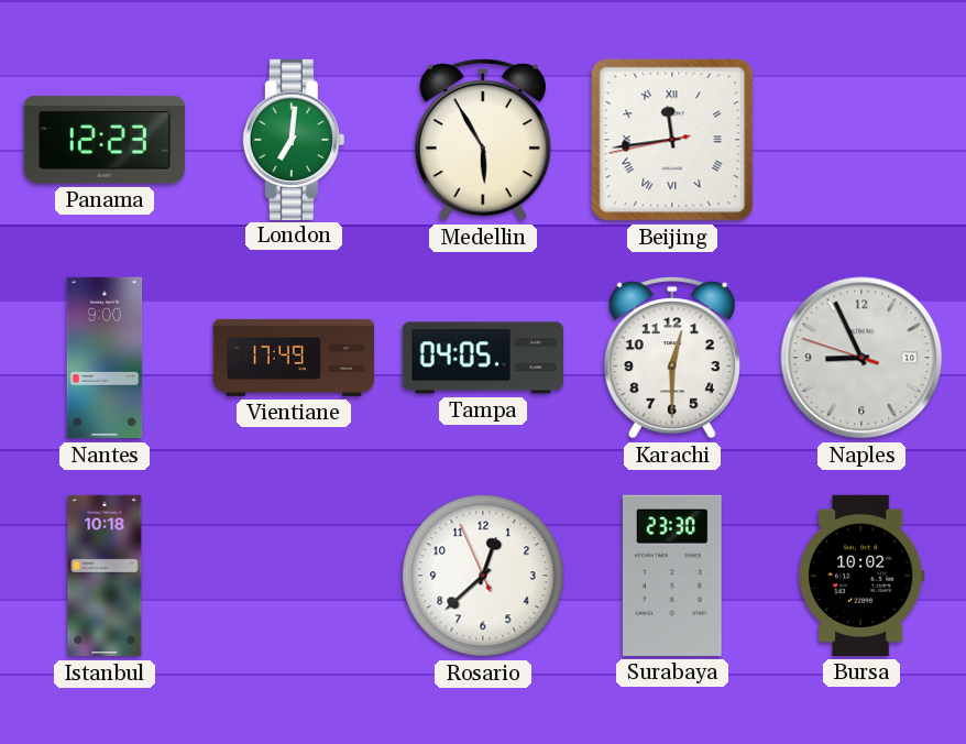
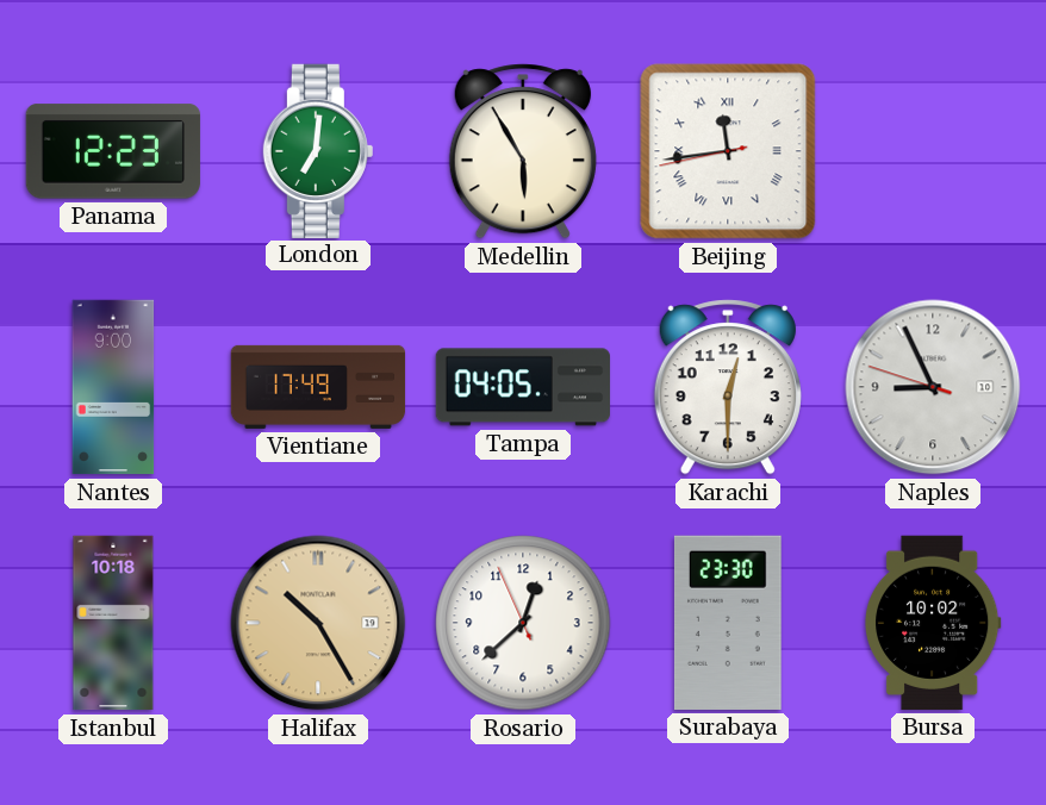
Halifax: none -> 10:25
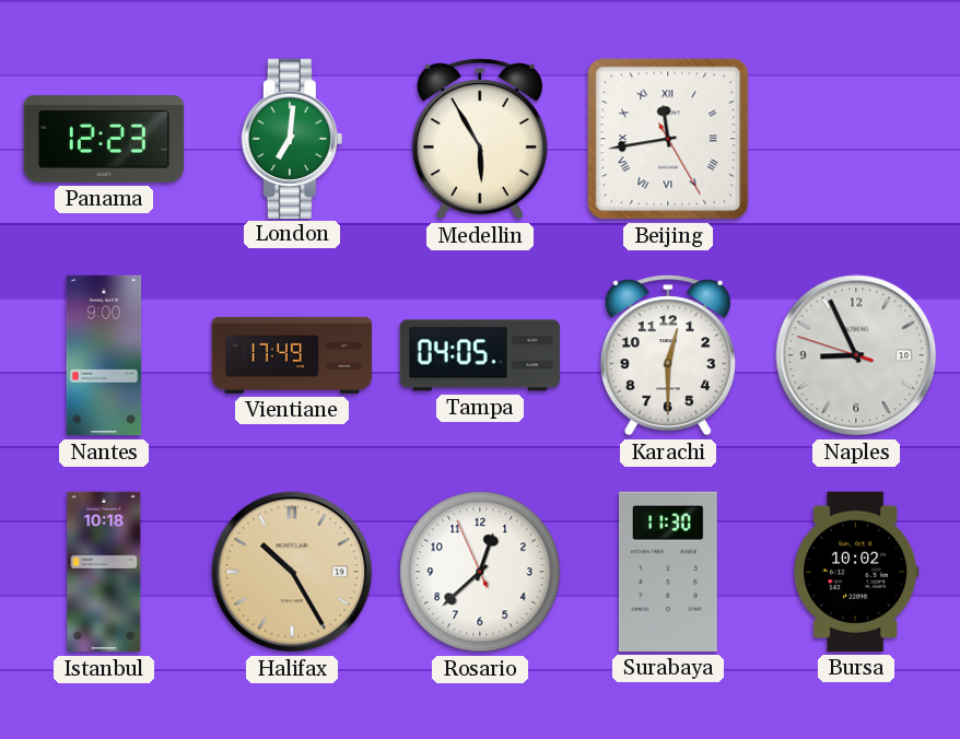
Beijing: 11:43:43 -> 11:43:25
Surabaya: 23:30 -> 11:30
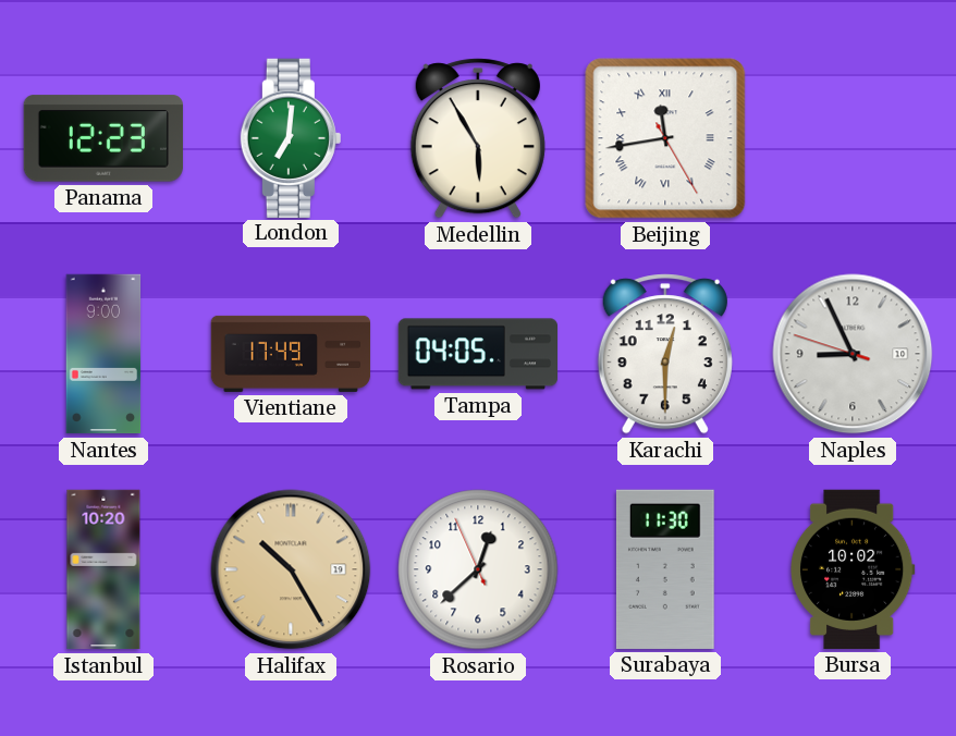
Istanbul: 10:18 -> 10:20
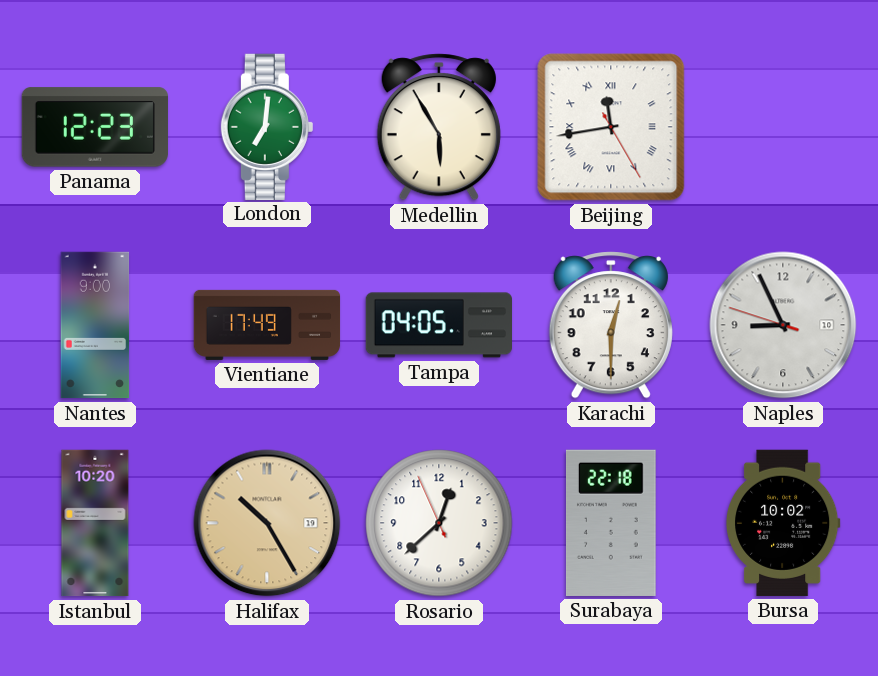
Surabaya: 11:30 -> 22:18
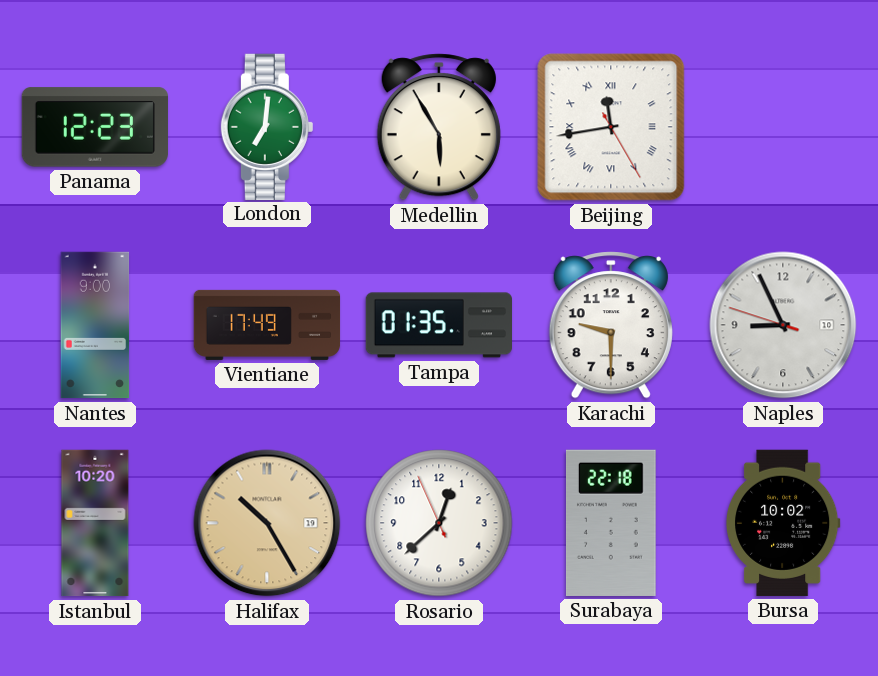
Tampa: 04:05 -> 01:35
Karachi: 12:30 -> 9:30
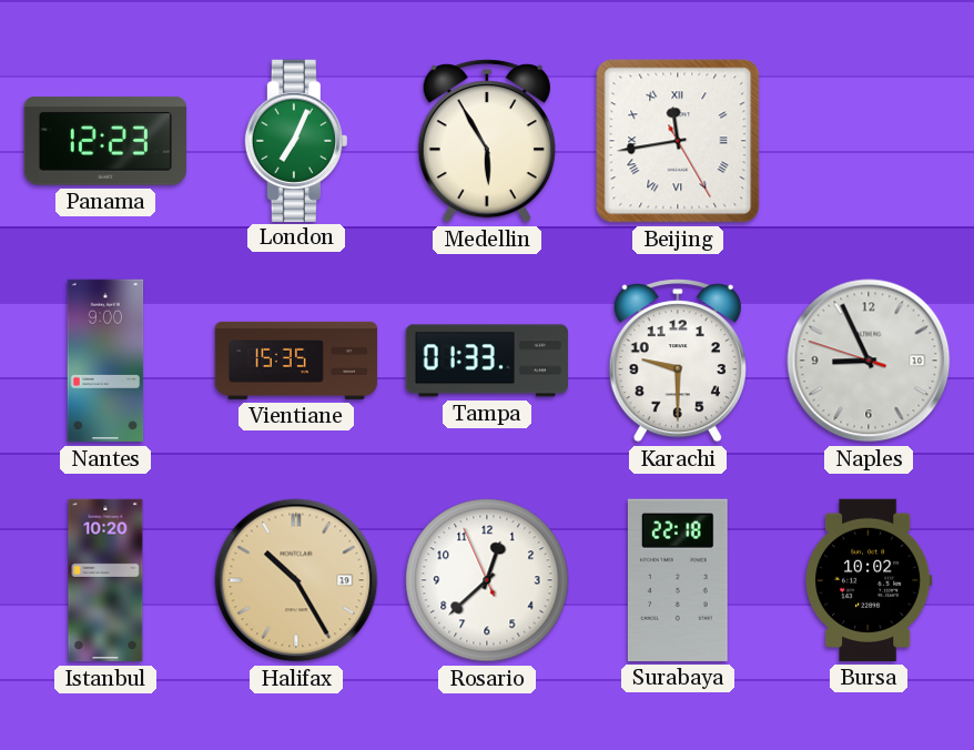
London: 7:01 -> 7:04
Vientiane: 17:49 -> 15:35
Tampa: 01:35 -> 01:33
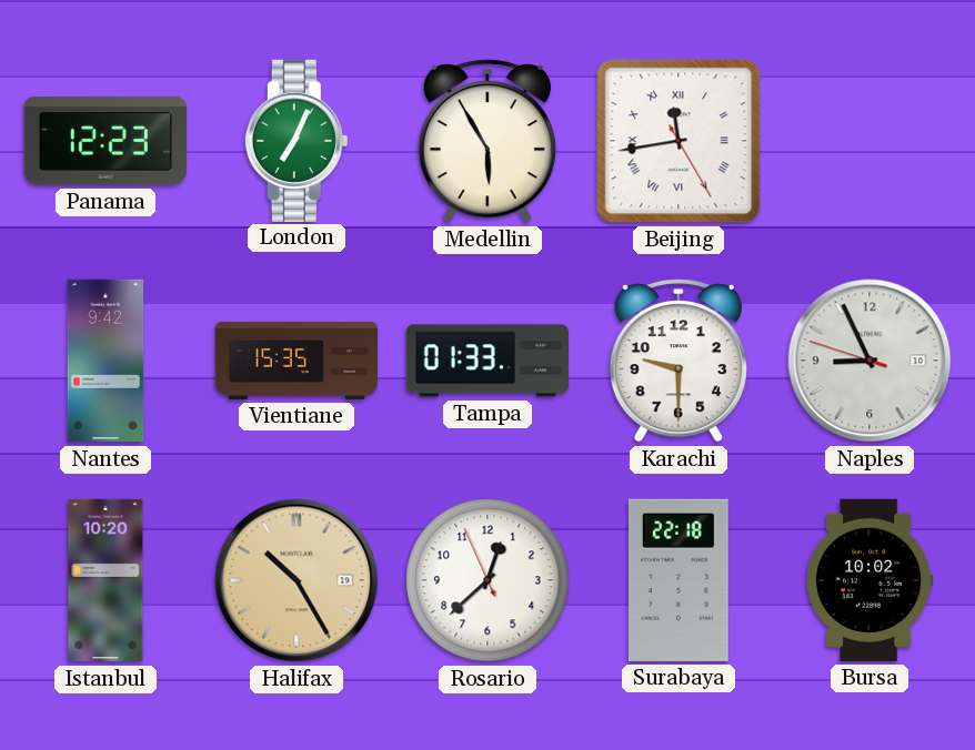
Nantes: 9:00 -> 9:42
